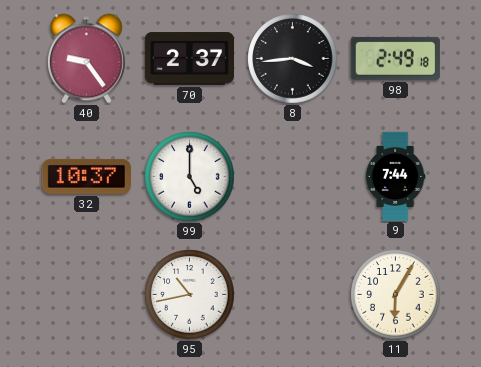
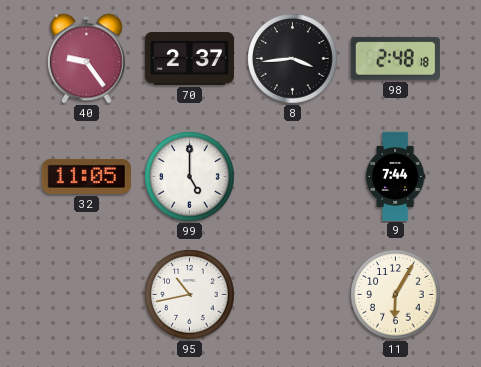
98: 2:49 -> 2:48
32: 10:37 -> 11:05
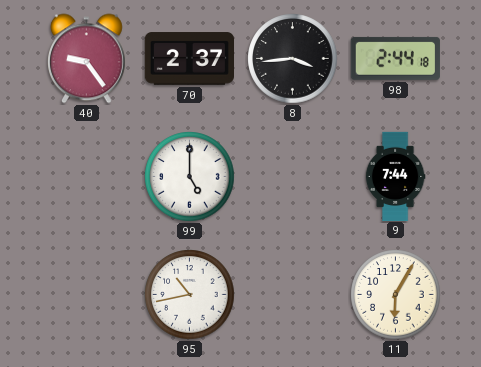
98: 2:48 -> 2:44
32: 11:05 -> none
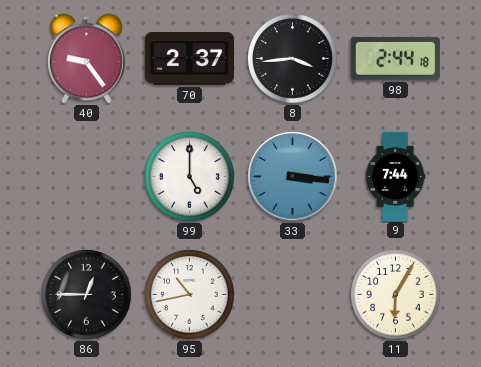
33: none -> 3:16
86: none -> 12:45
